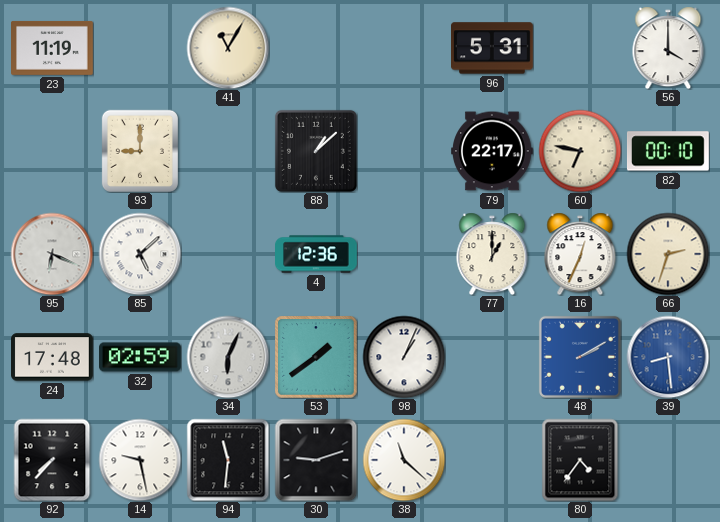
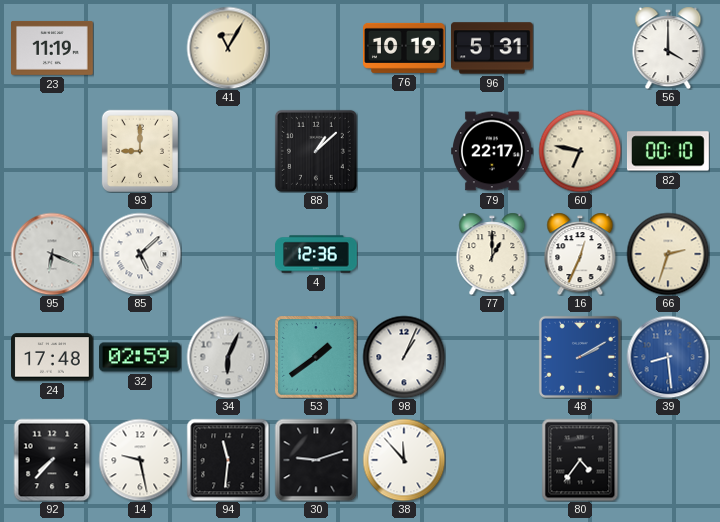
76: none -> 10:19
38: 11:22 -> 11:53
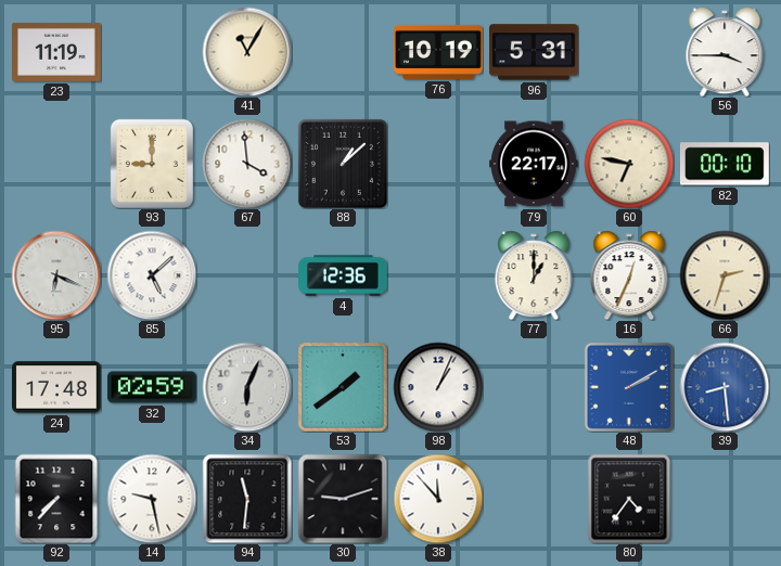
56: 4:00 -> 3:45
67: none -> 3:59
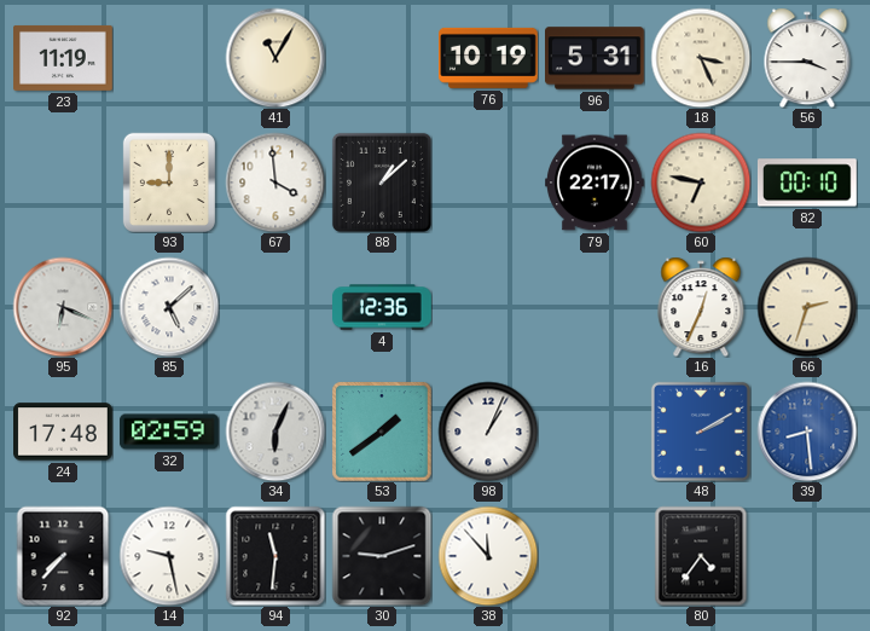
18: none -> 3:26
77: 1:00 -> none
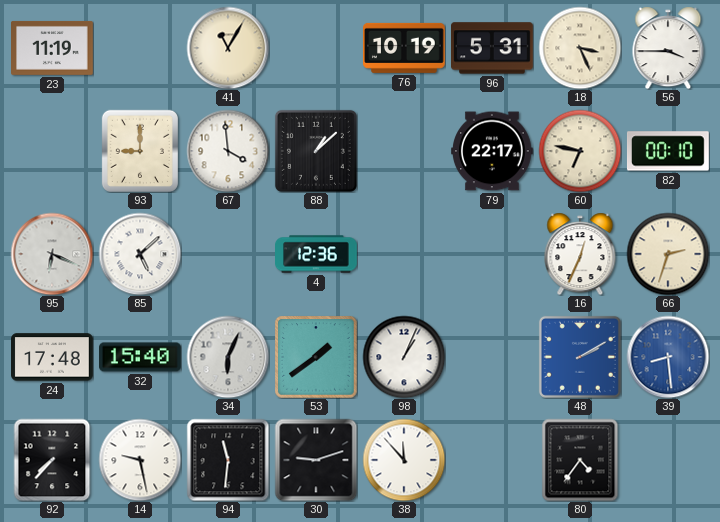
32: 02:59 -> 15:40
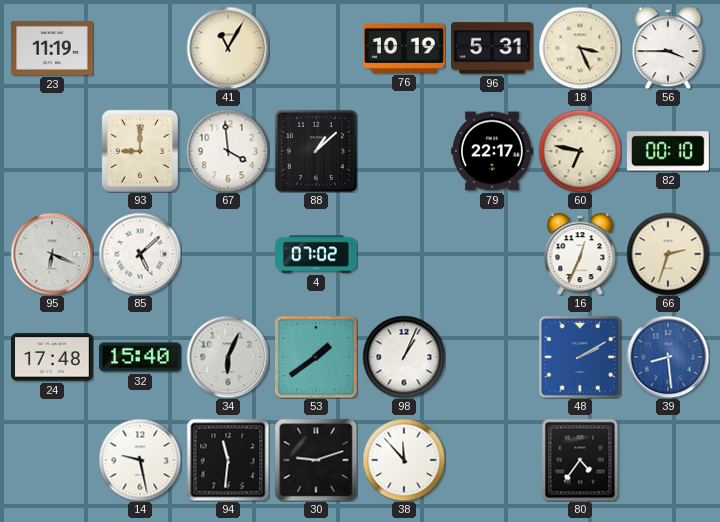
4: 12:36 -> 07:02
92: 7:37 -> none
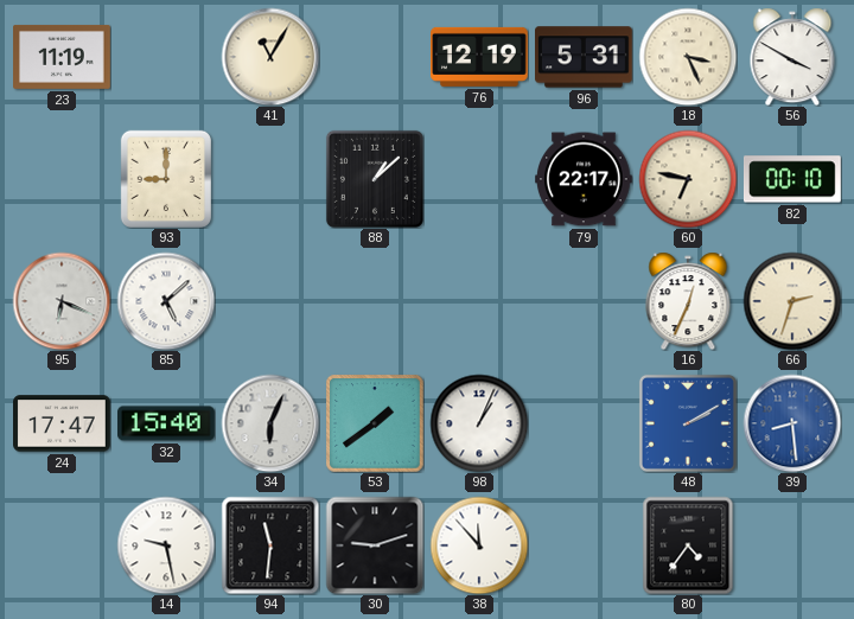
76: 10:19 -> 12:19
56: 3:45 -> 3:50
67: 3:59 -> none
4: 07:02 -> none
24: 17:48 -> 17:47
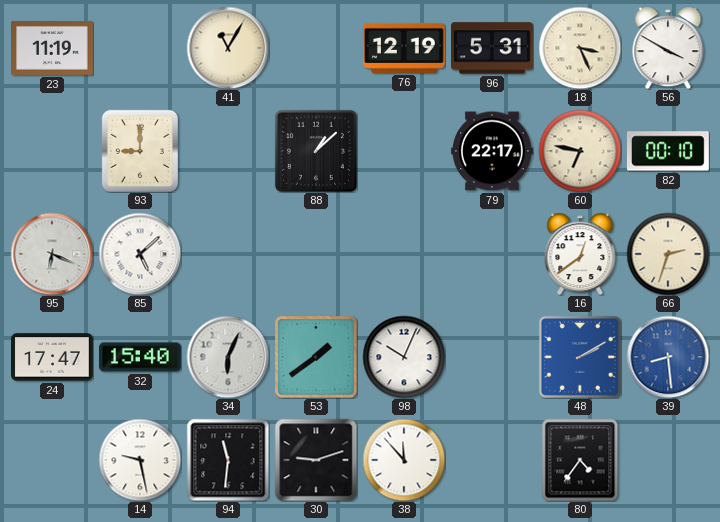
16: 12:34 -> 12:39
98: 1:04 -> 10:04
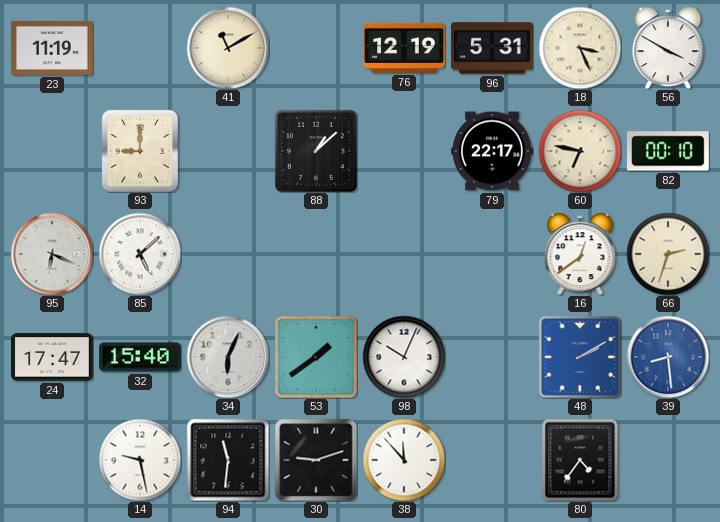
41: 11:05 -> 11:10
